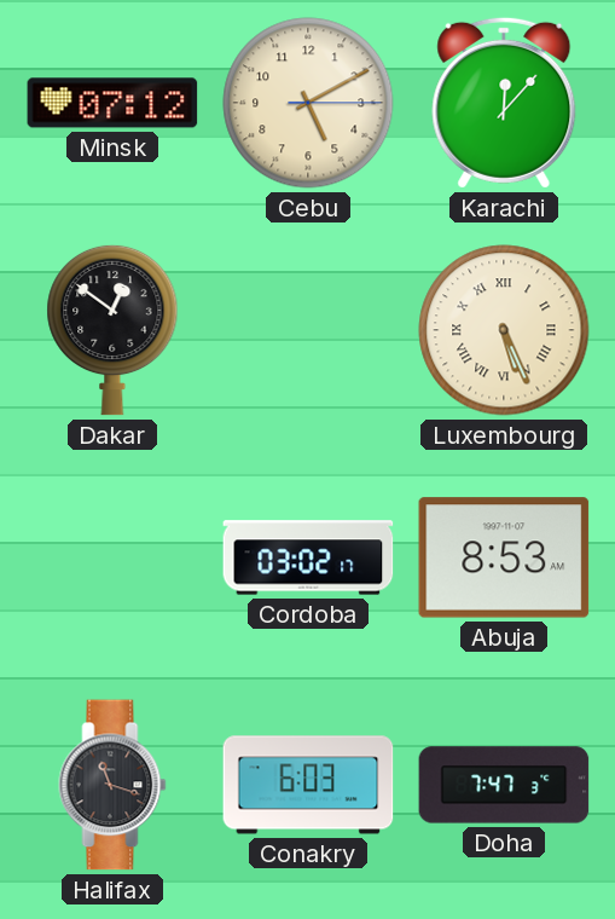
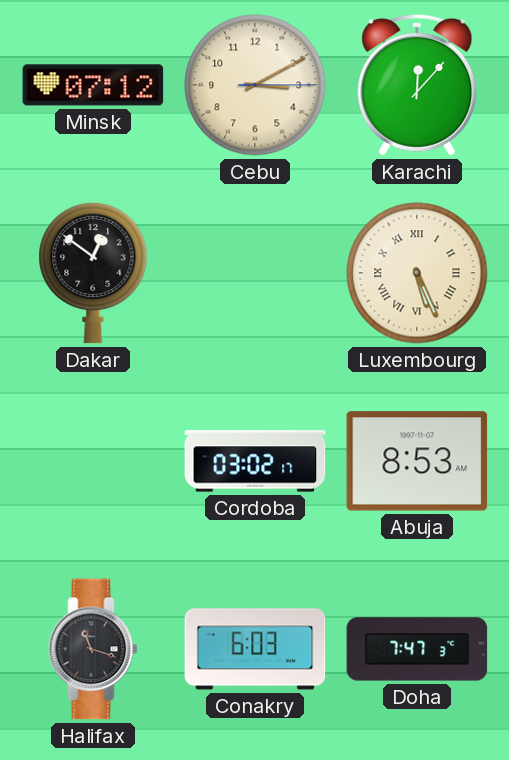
Cebu: 5:10 -> 3:10
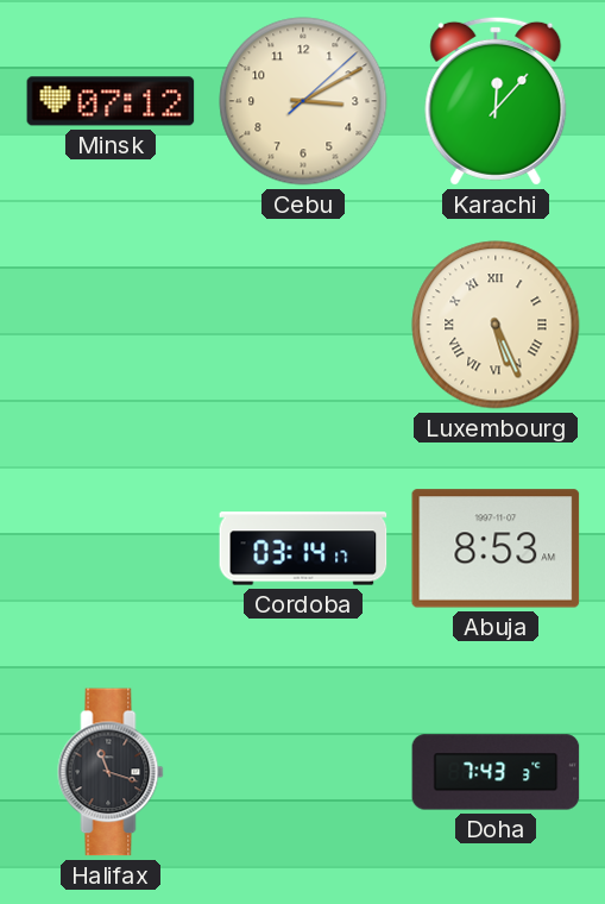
Cebu: 3:10:15 -> 3:10:08
Dakar: 12:51 -> none
Cordoba: 03:02 -> 03:14
Conakry: 6:03 -> none
Doha: 7:47 -> 7:43
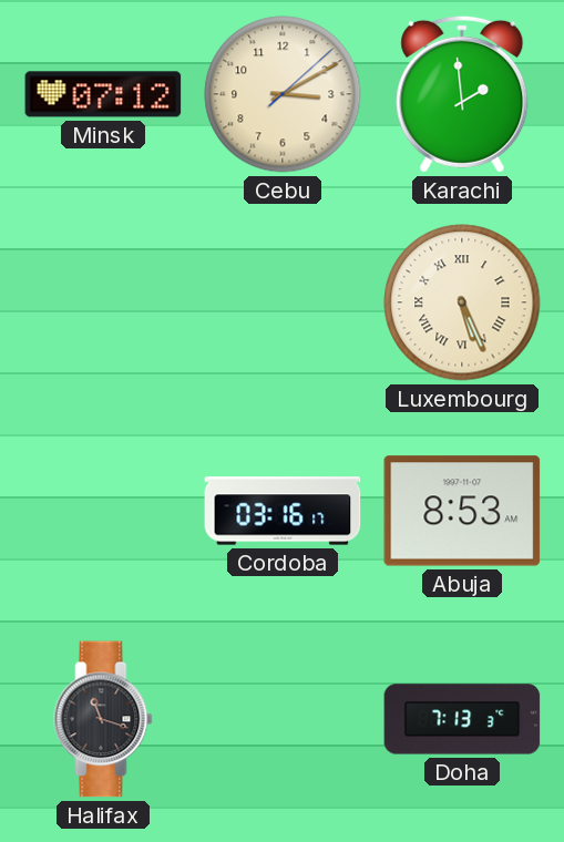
Karachi: 12:07 -> 1:59
Cordoba: 03:14 -> 03:16
Doha: 7:43 -> 7:13
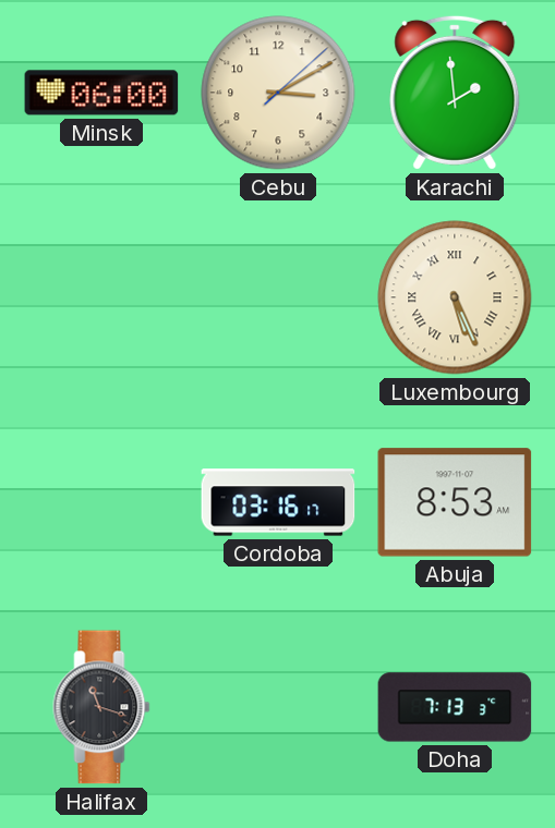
Minsk: 07:12 -> 06:00
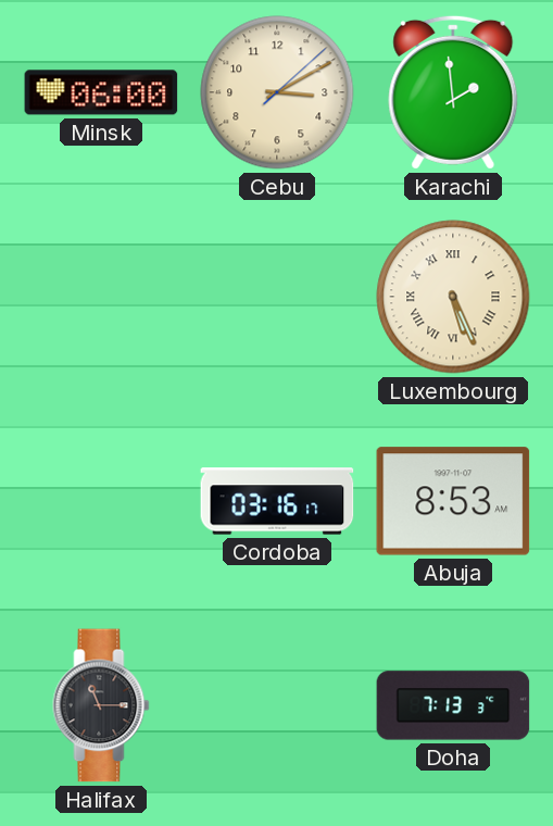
Halifax: 11:18 -> 11:15
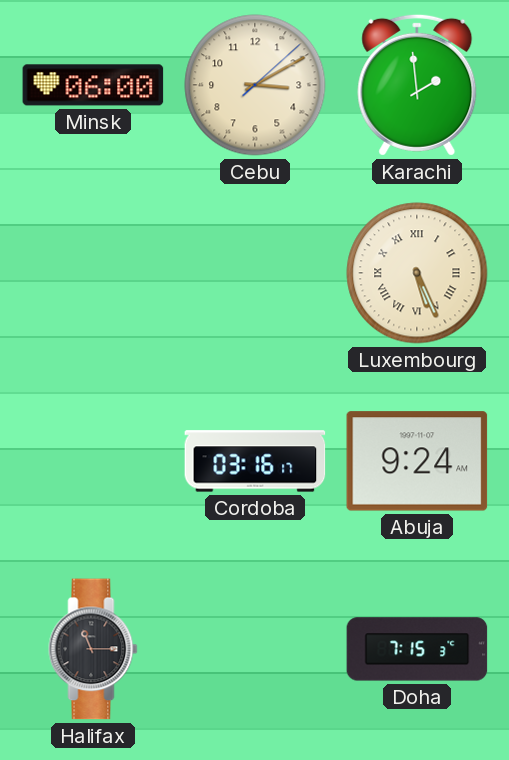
Abuja: 8:53 -> 9:24
Doha: 7:13 -> 7:15
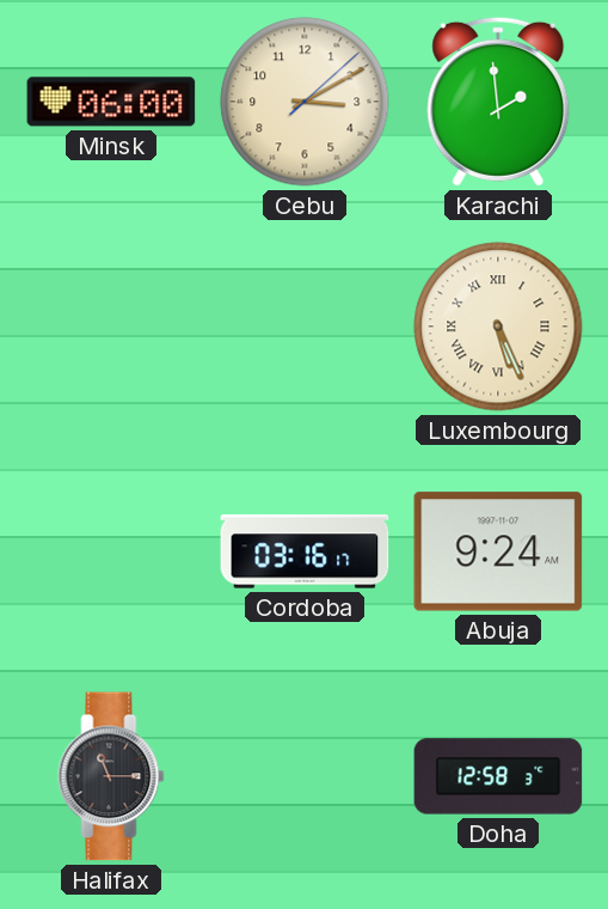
Doha: 7:15 -> 12:58
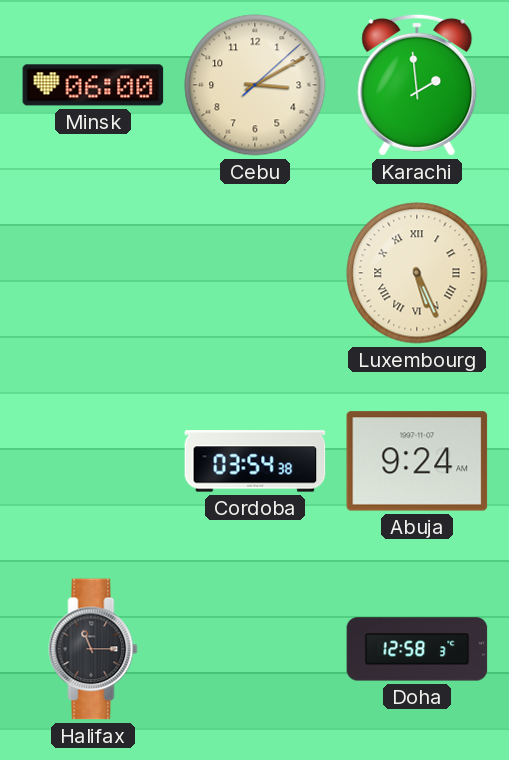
Cordoba: 03:16 -> 03:54
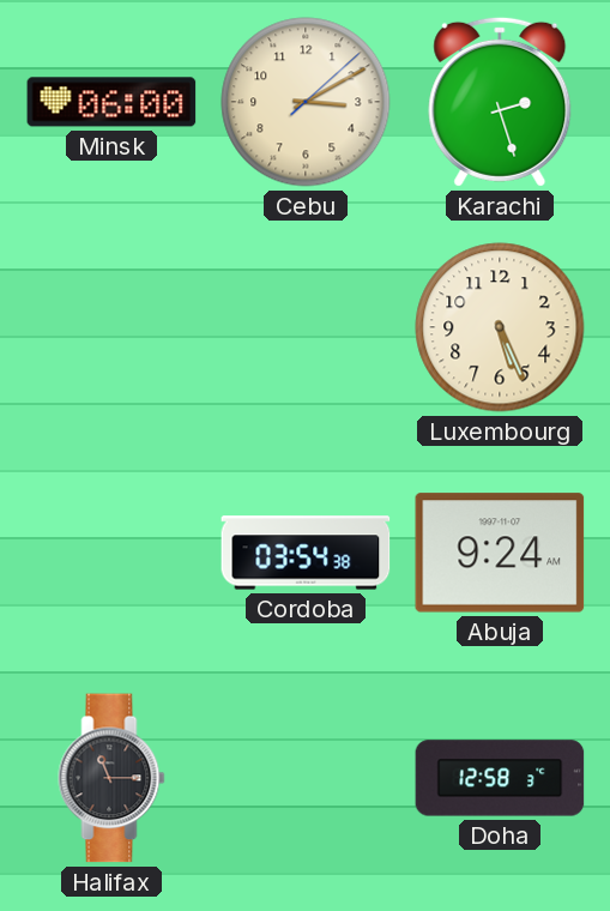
Karachi: 1:59 -> 2:27
Luxembourg numerals: Roman -> Arabic
